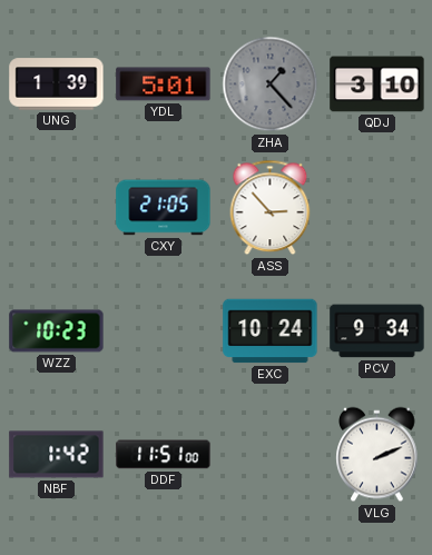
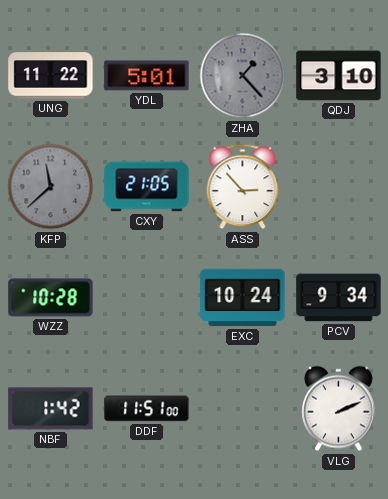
UNG: 1:39 -> 11:22
KFP: none -> 11:38
WZZ: 10:23 -> 10:28
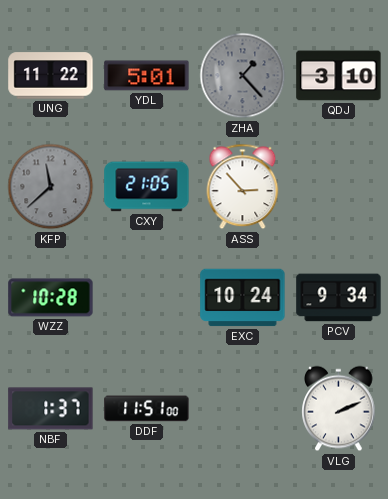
NBF: 1:42 -> 1:37
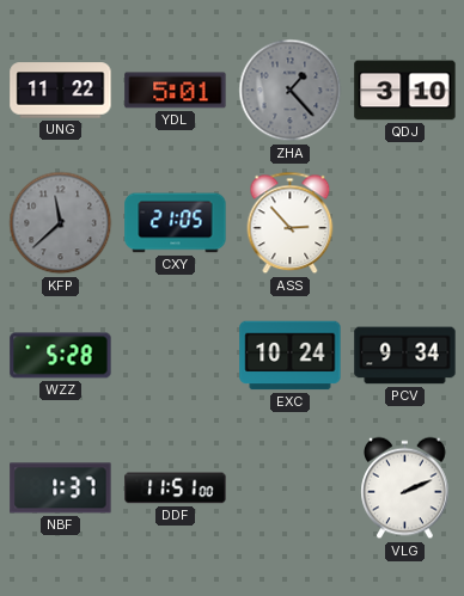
WZZ: 10:28 -> 5:28
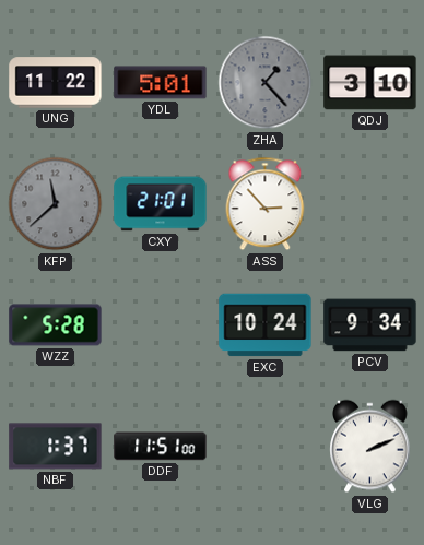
CXY: 21:05 -> 21:01
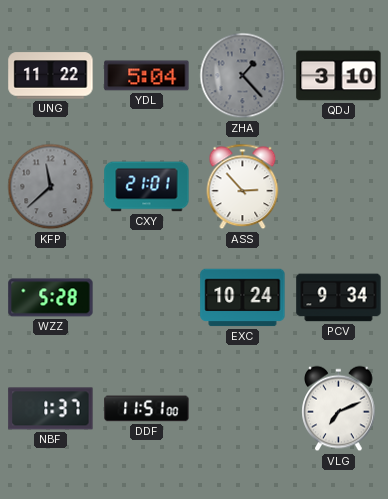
YDL: 5:01 -> 5:04
VLG: 2:11 -> 7:11
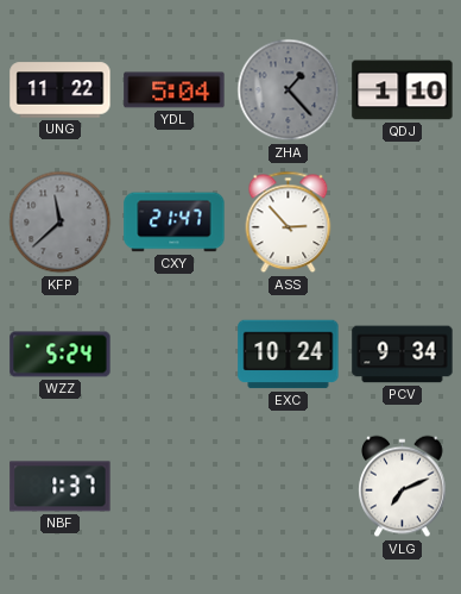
QDJ: 3:10 -> 1:10
CXY: 21:01 -> 21:47
WZZ: 5:28 -> 5:24
DDF: 11:51 -> none
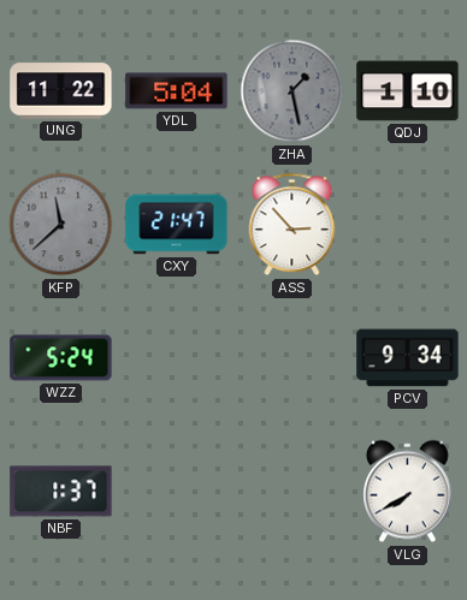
ZHA: 1:23 -> 1:28
EXC: 10:24 -> none
VLG: 7:11 -> 7:40
